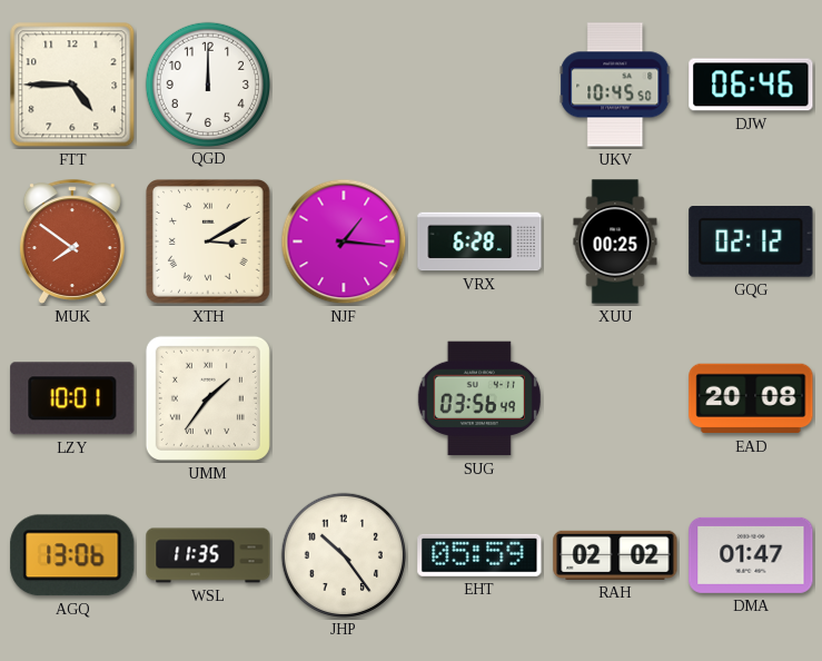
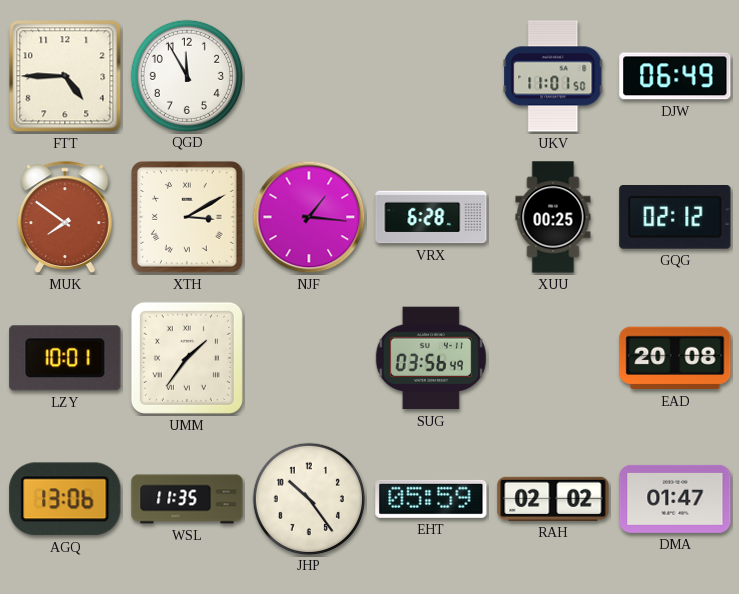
QGD: 12:00 -> 11:55
UKV: 10:45 -> 11:01
DJW: 06:46 -> 06:49
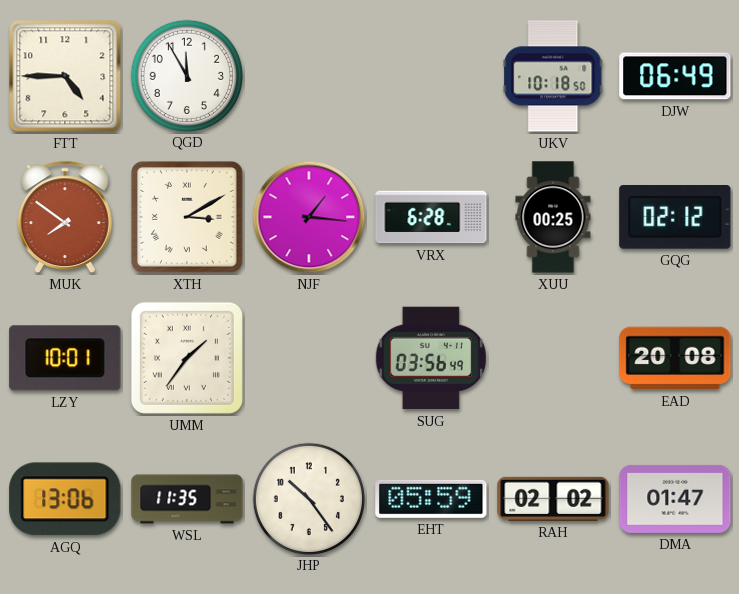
UKV: 11:01 -> 10:18
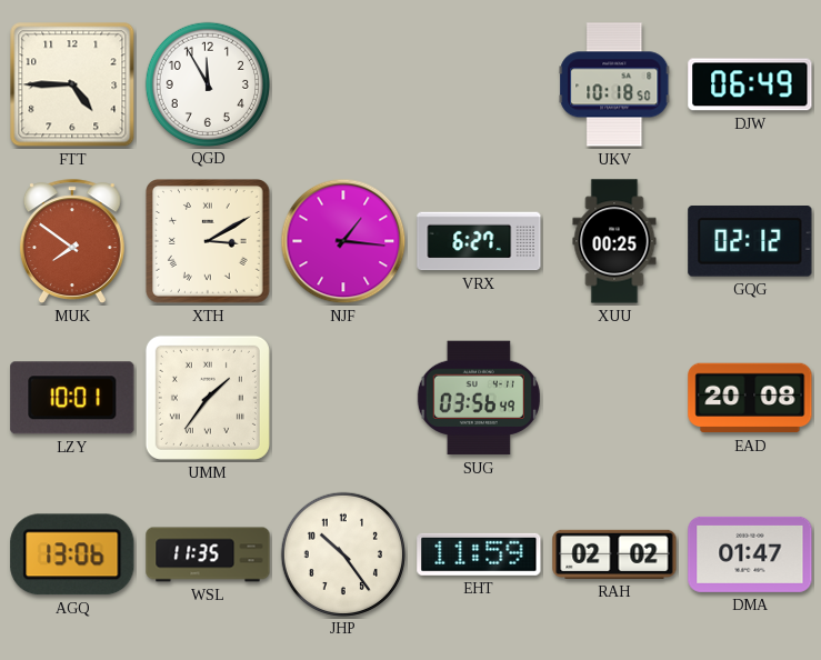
VRX: 6:28 -> 6:27
EHT: 05:59 -> 11:59
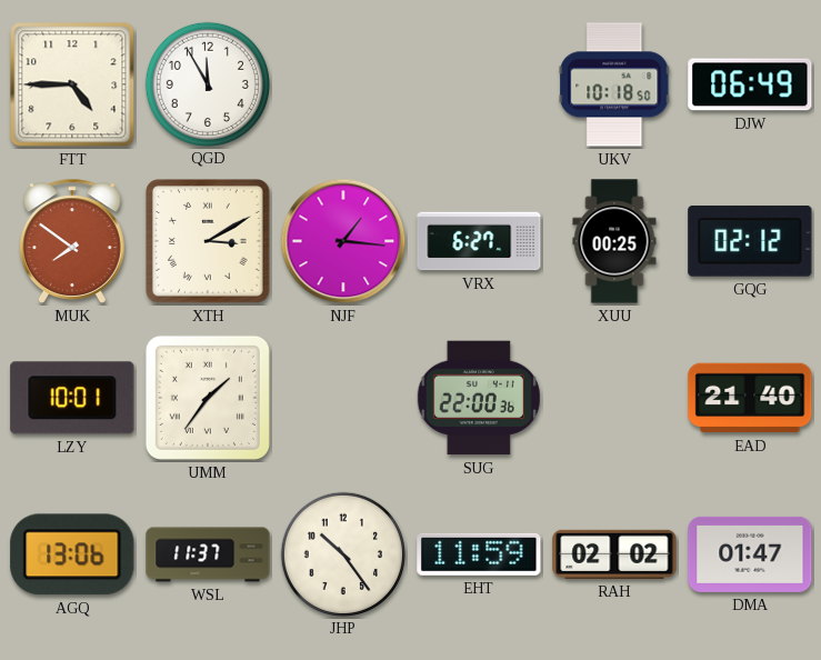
SUG: 03:56 -> 22:00
EAD: 20:08 -> 21:40
WSL: 11:35 -> 11:37
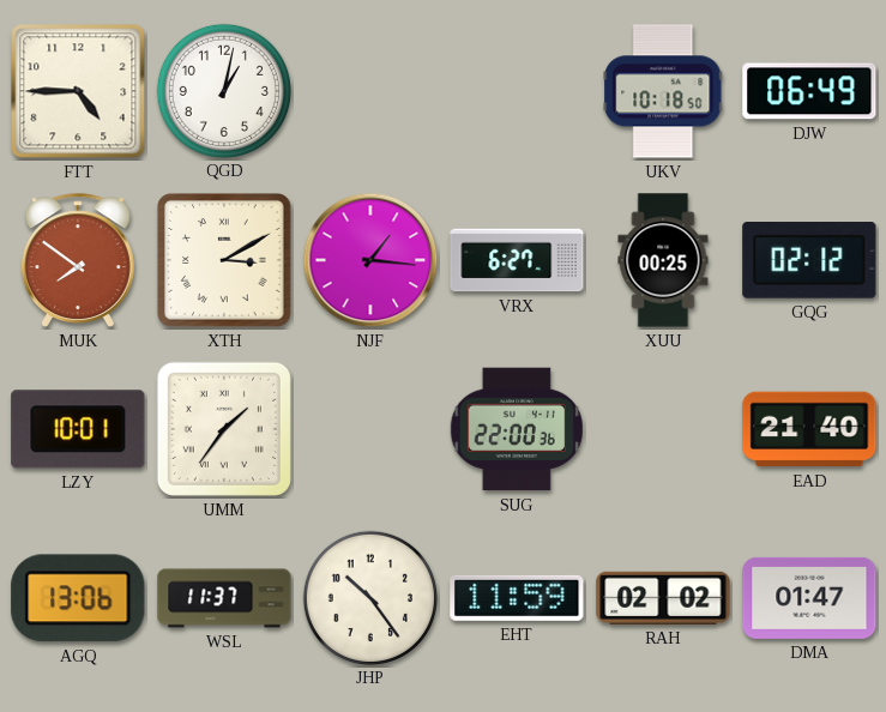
QGD: 11:55 -> 1:02
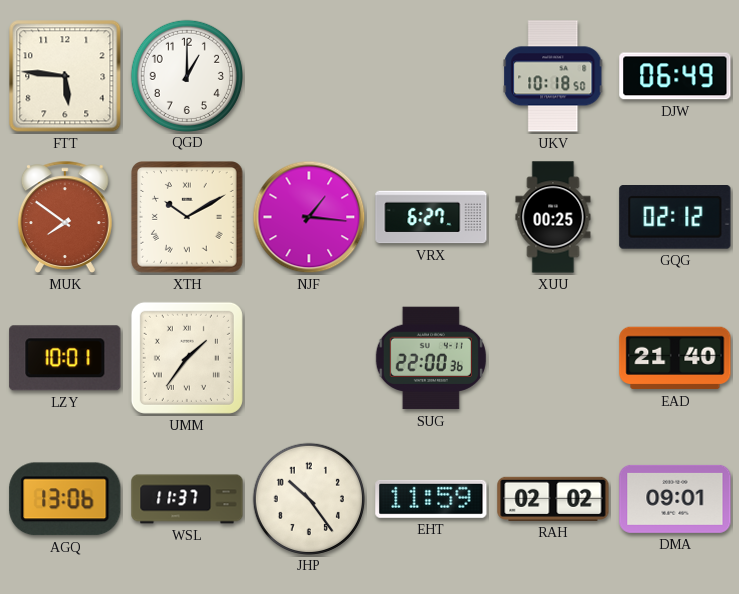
FTT: 4:45 -> 5:46
QGD: 1:02 -> 1:00
XTH: 3:10 -> 10:10
DMA: 01:47 -> 09:01
